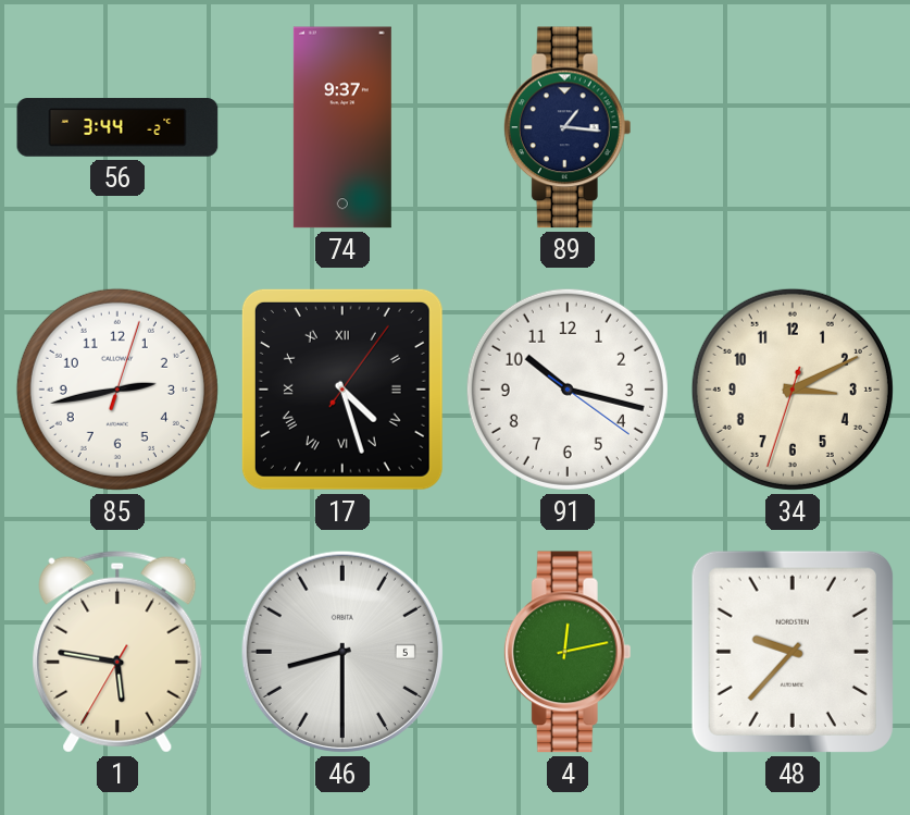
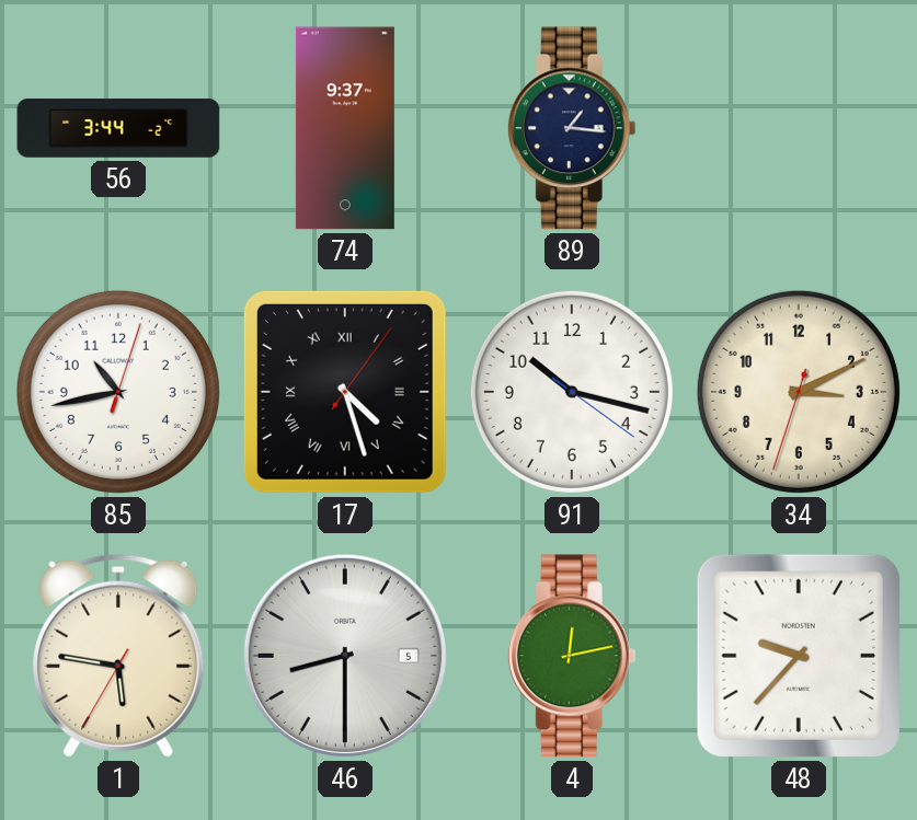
85: 2:43 -> 10:43
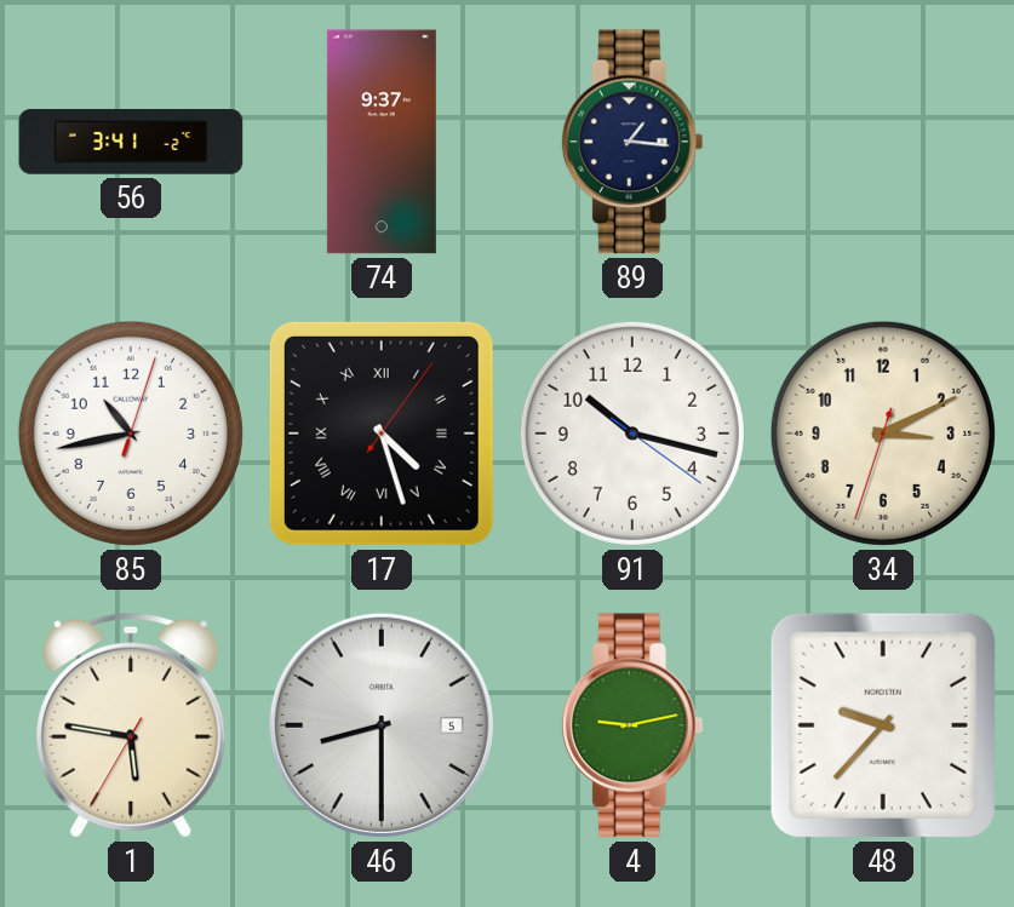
56: 3:44 -> 3:41
4: 12:13 -> 9:13
